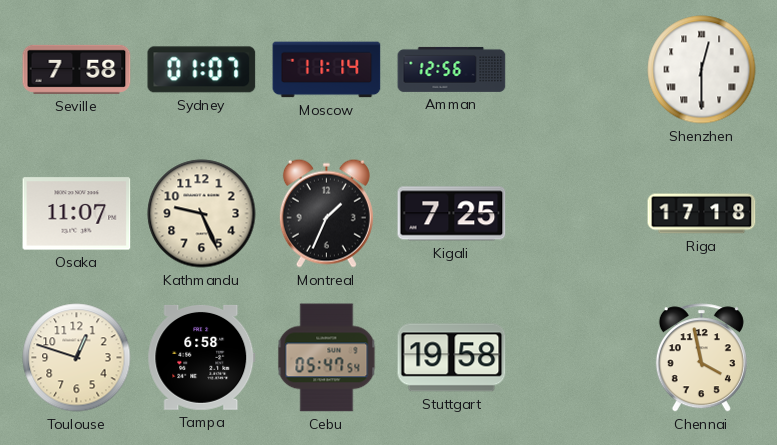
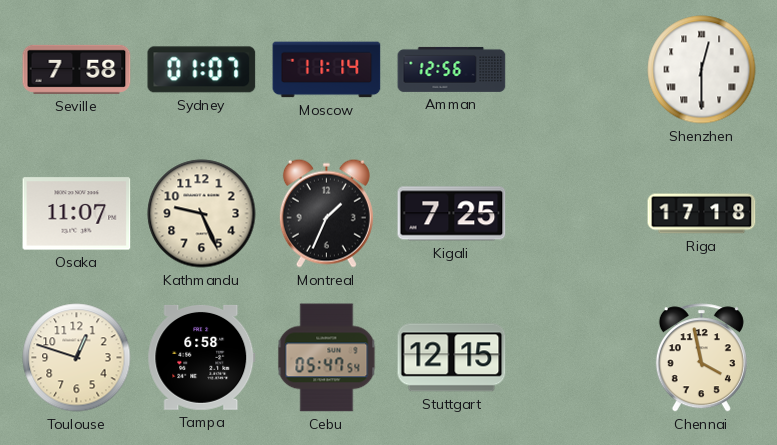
Stuttgart: 19:58 -> 12:15
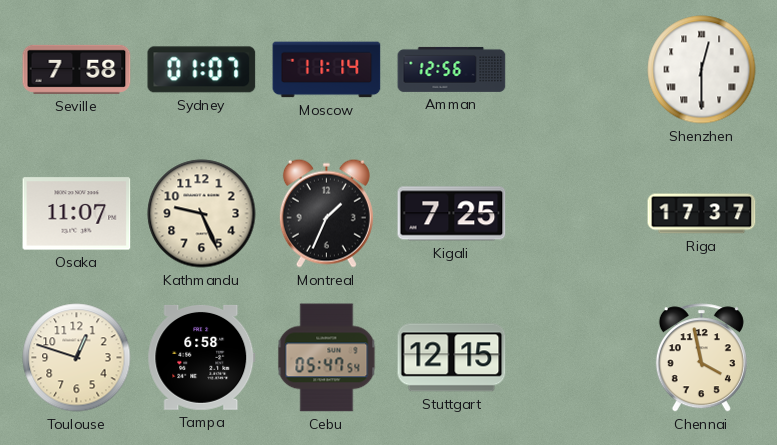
Riga: 17:18 -> 17:37
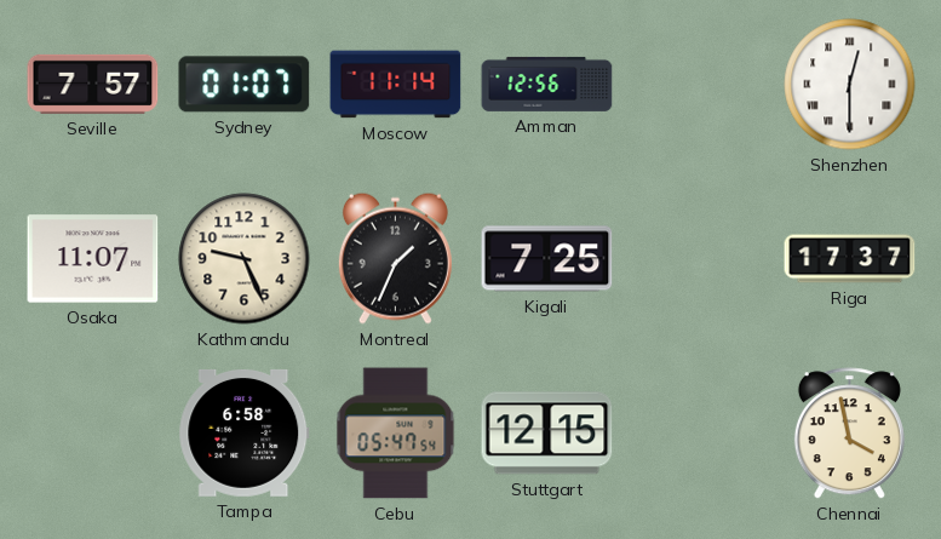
Seville: 7:58 -> 7:57
Toulouse: 12:48 -> none
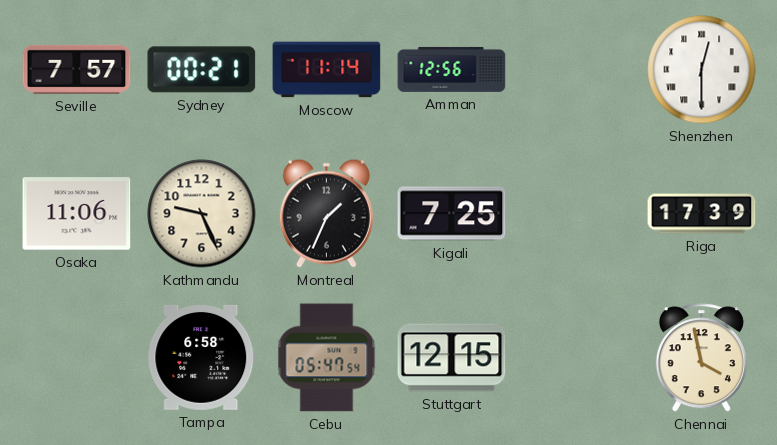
Sydney: 01:07 -> 00:21
Osaka: 11:07 -> 11:06
Riga: 17:37 -> 17:39
